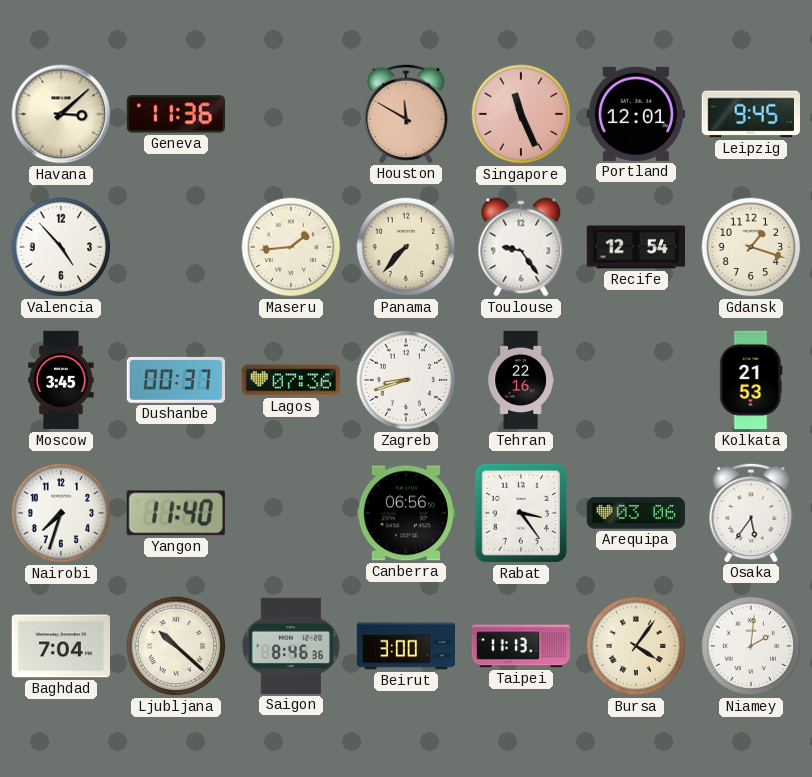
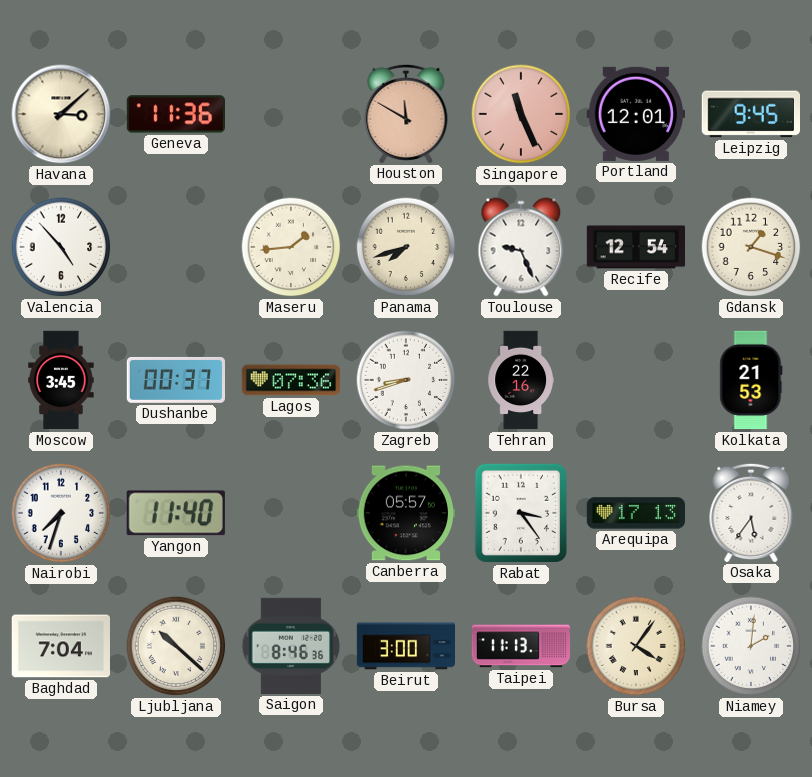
Panama: 7:37 -> 7:42
Toulouse: 9:24 -> 9:26
Canberra: 06:56 -> 05:57
Arequipa: 03:06 -> 17:13
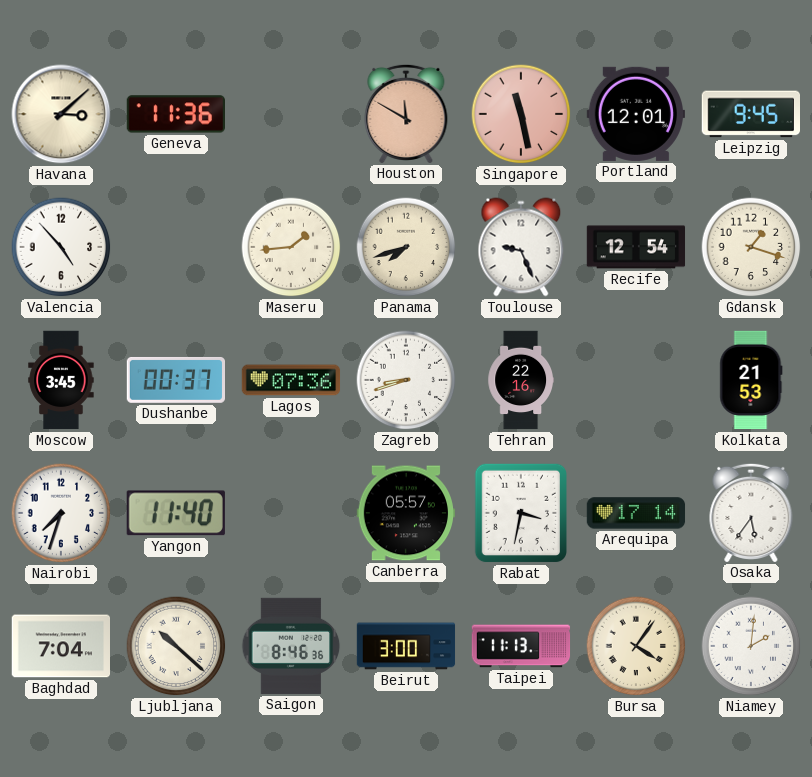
Singapore: 11:26 -> 11:28
Rabat: 3:24 -> 3:32
Arequipa: 17:13 -> 17:14
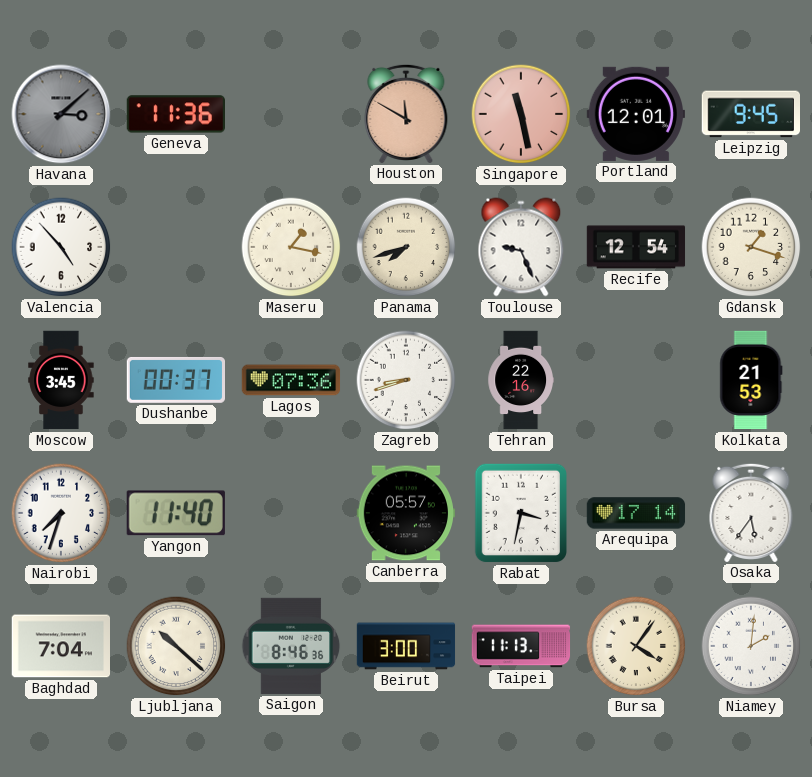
Havana dial: cream -> grey
Maseru: 1:44 -> 1:17
